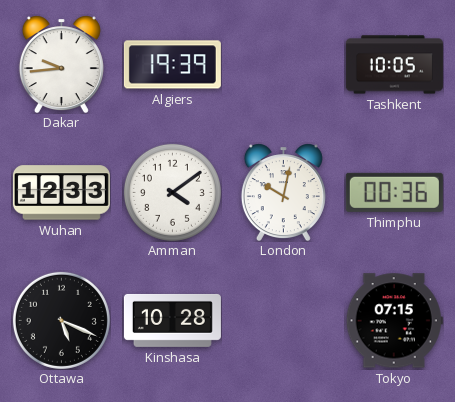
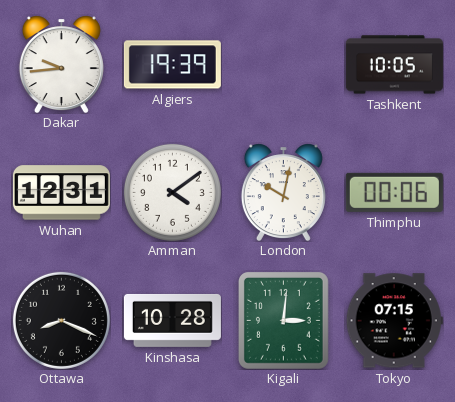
Wuhan: 12:33 -> 12:31
Thimphu: 00:36 -> 00:06
Ottawa: 5:19 -> 8:19
Kigali: none -> 3:01
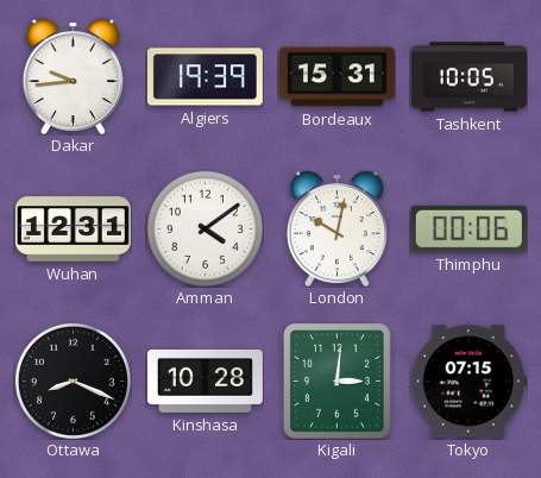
Bordeaux: none -> 15:31
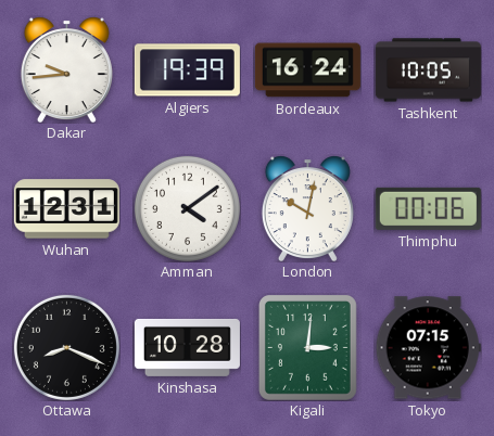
Bordeaux: 15:31 -> 16:24
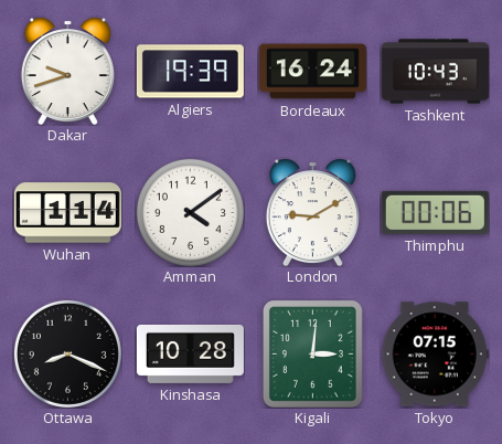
Dakar: 9:44 -> 9:42
Tashkent: 10:05 -> 10:43
Wuhan: 12:31 -> 1:14
London: 10:02 -> 9:10
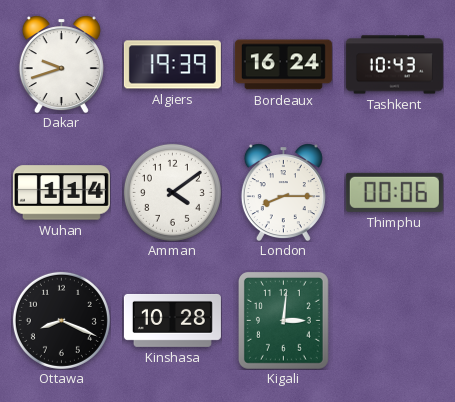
London: 9:10 -> 8:15
Tokyo: 07:15 -> none
